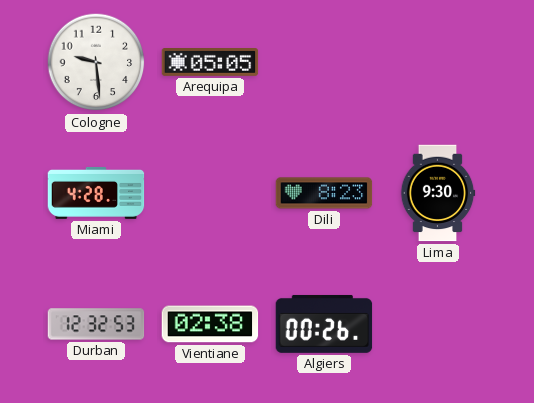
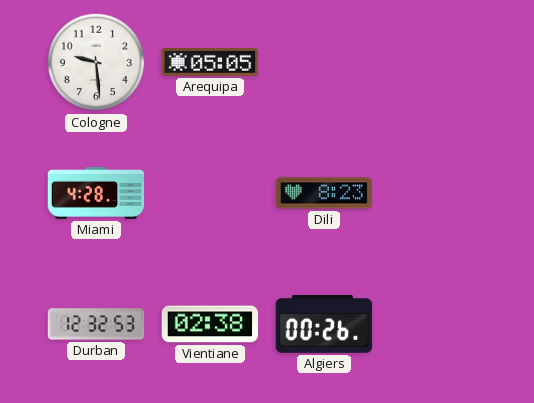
Lima: 9:30 -> none
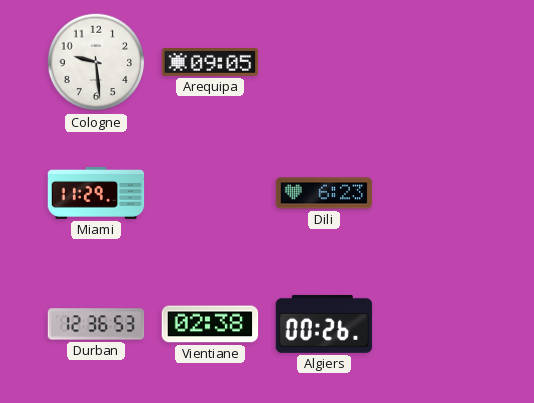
Arequipa: 05:05 -> 09:05
Miami: 4:28 -> 11:29
Dili: 8:23 -> 6:23
Durban: 12:32 -> 12:36
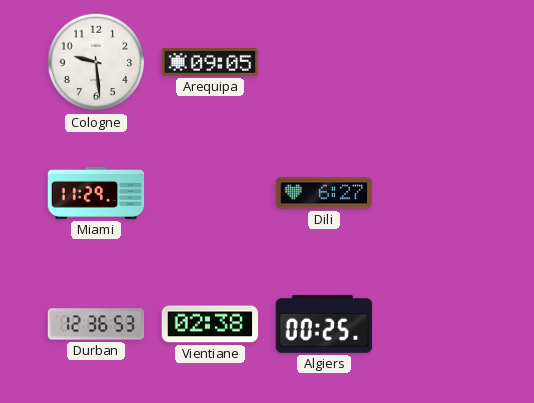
Dili: 6:23 -> 6:27
Algiers: 00:26 -> 00:25
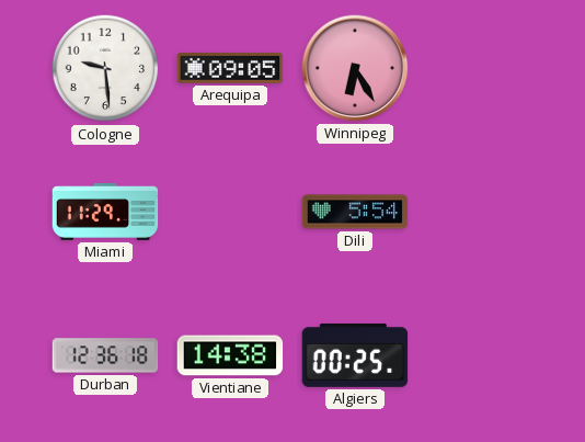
Winnipeg: none -> 6:25
Dili: 6:27 -> 5:54
Durban: 12:36:53 -> 12:36:18
Vientiane: 02:38 -> 14:38
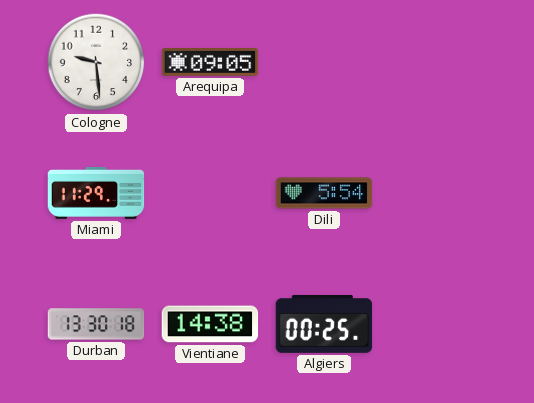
Winnipeg: 6:25 -> none
Durban: 12:36 -> 13:30
